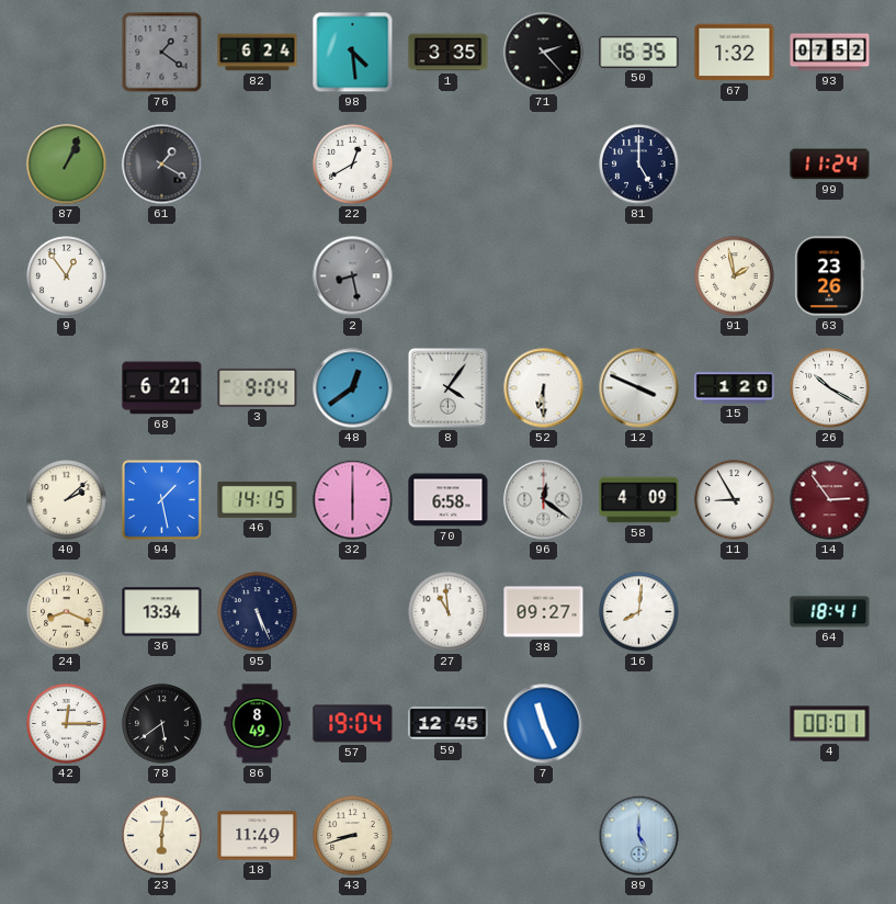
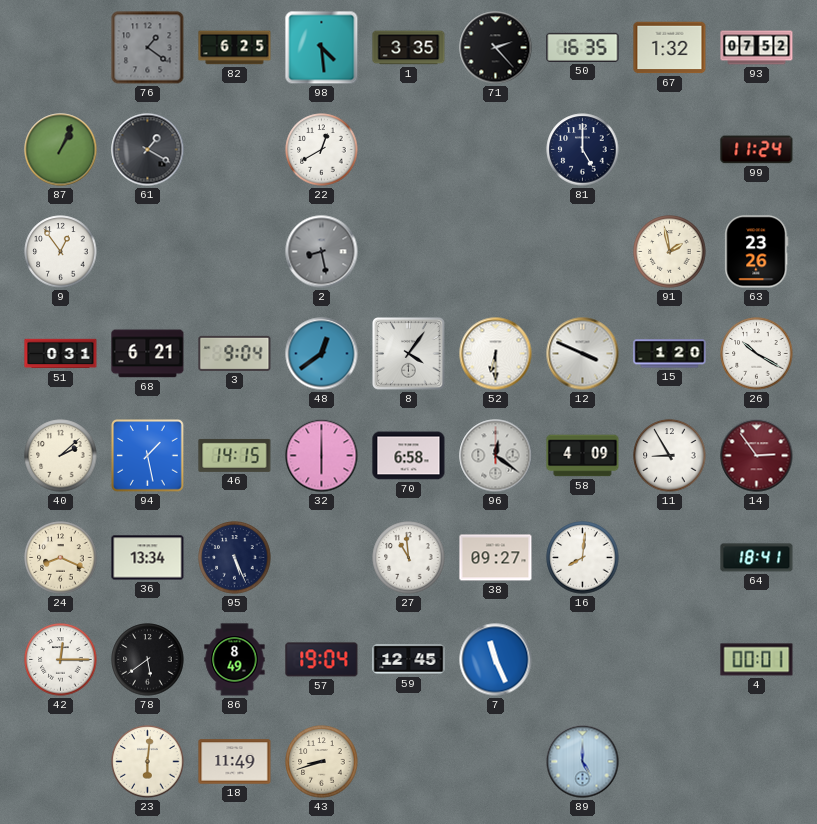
82: 6:24 -> 6:25
51: none -> 0:31
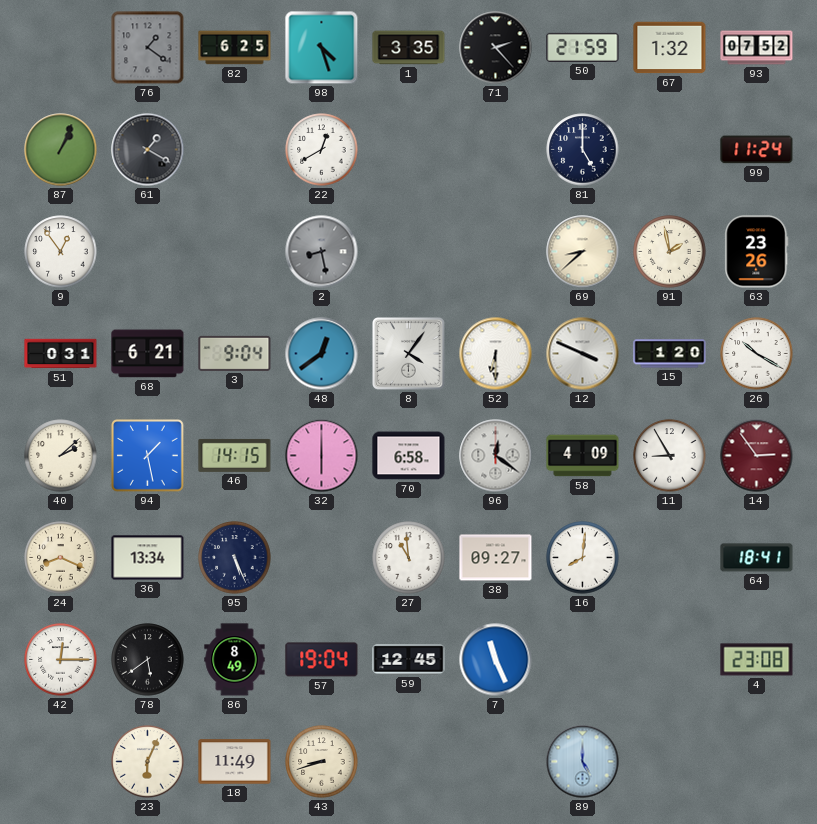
98: 4:29 -> 4:27
50: 16:35 -> 21:59
69: none -> 8:38
4: 00:01 -> 23:08
23: 6:01 -> 6:04
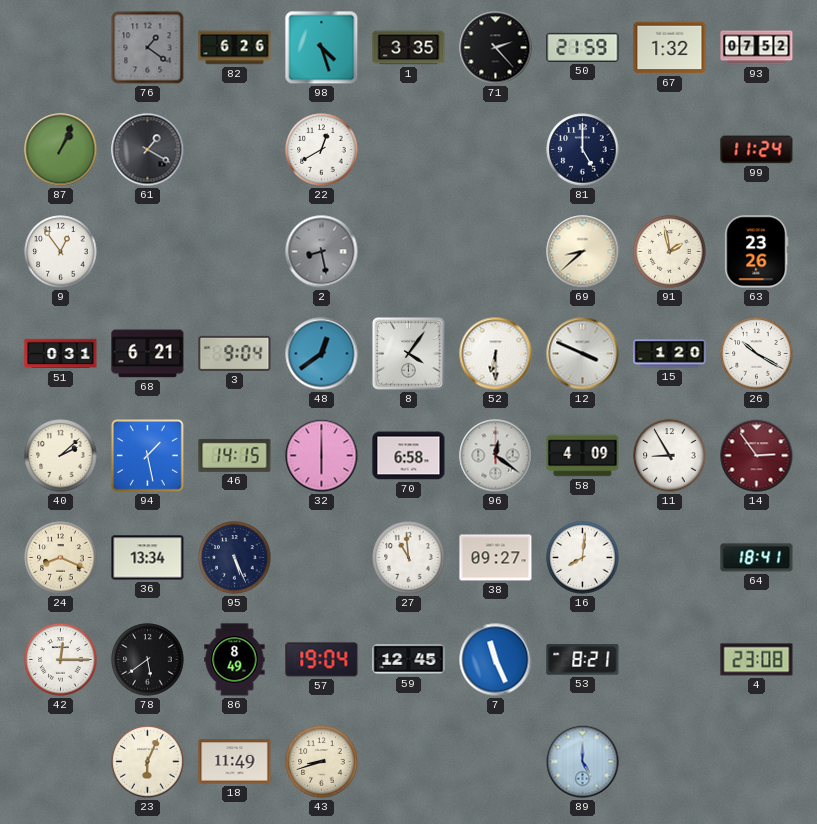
82: 6:25 -> 6:26
53: none -> 8:21
